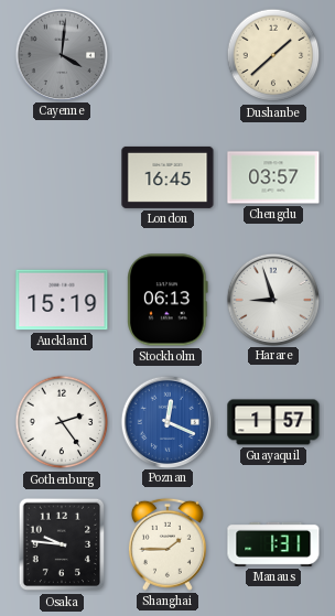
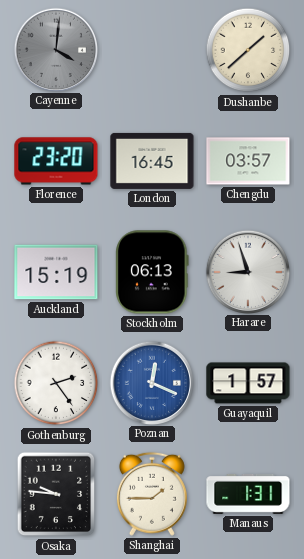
Florence: none -> 23:20
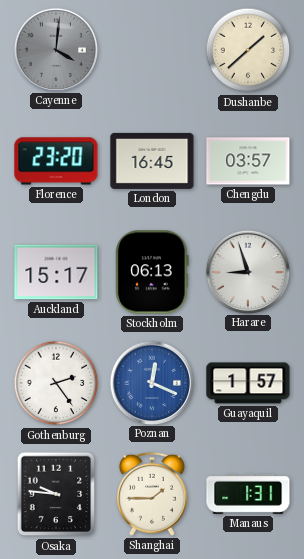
Auckland: 15:19 -> 15:17
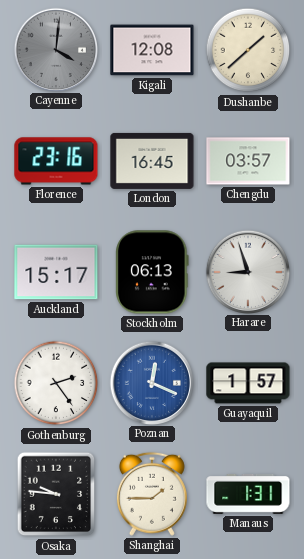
Kigali: none -> 12:08
Florence: 23:20 -> 23:16
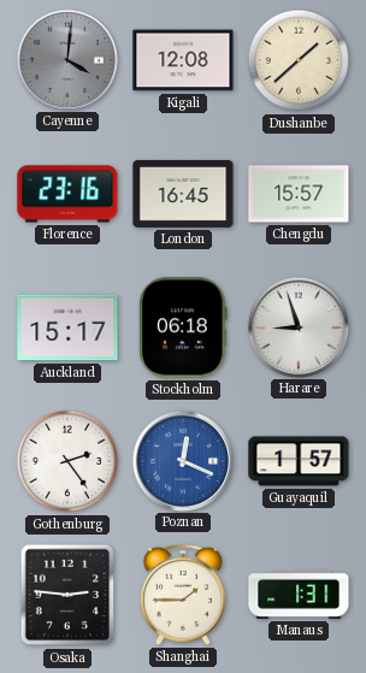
Chengdu: 03:57 -> 15:57
Stockholm: 06:13 -> 06:18
Osaka: 9:46 -> 2:46
